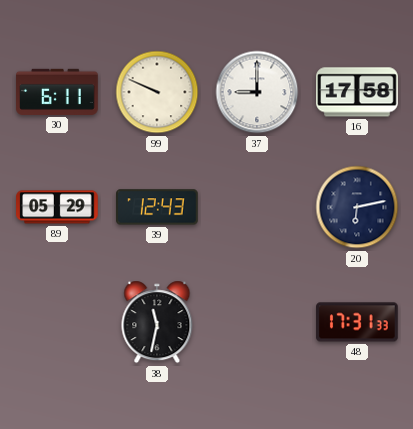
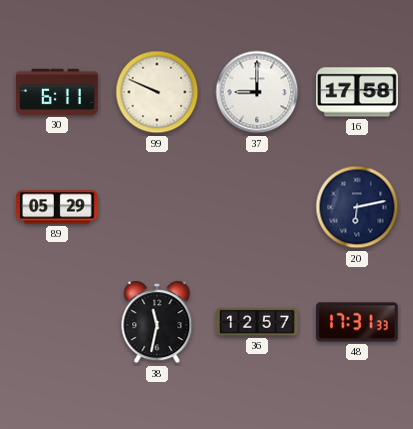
39: 12:43 -> none
36: none -> 12:57
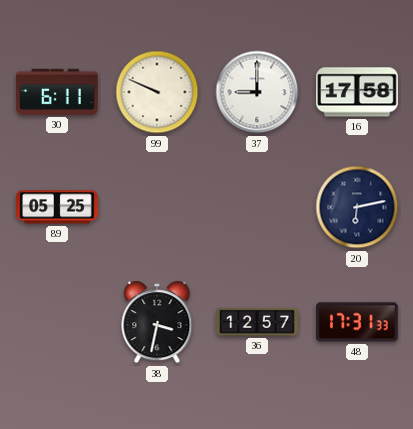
89: 05:29 -> 05:25
38: 11:32 -> 3:32
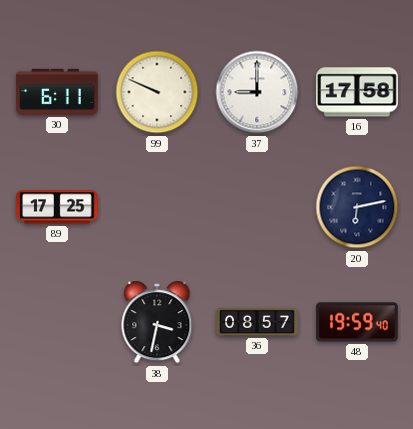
89: 05:25 -> 17:25
36: 12:57 -> 08:57
48: 17:31 -> 19:59
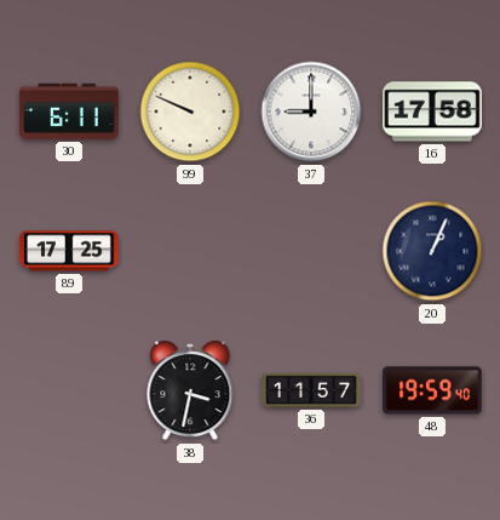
20: 6:13 -> 1:04
36: 08:57 -> 11:57
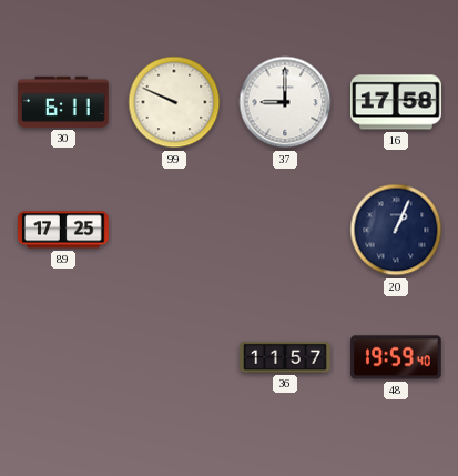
38: 3:32 -> none
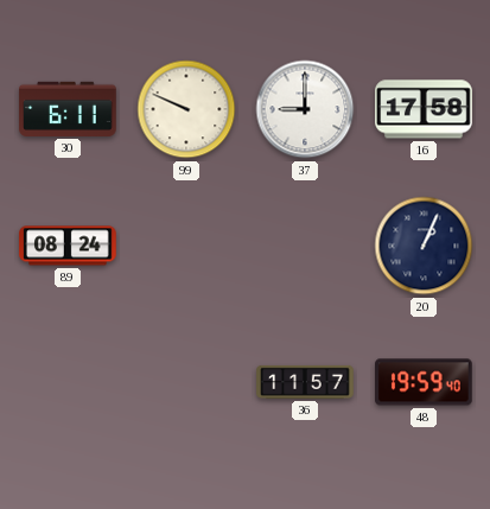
89: 17:25 -> 08:24
